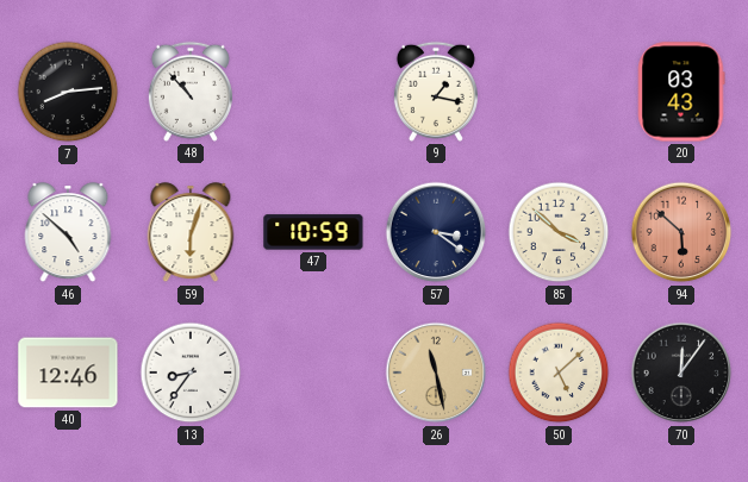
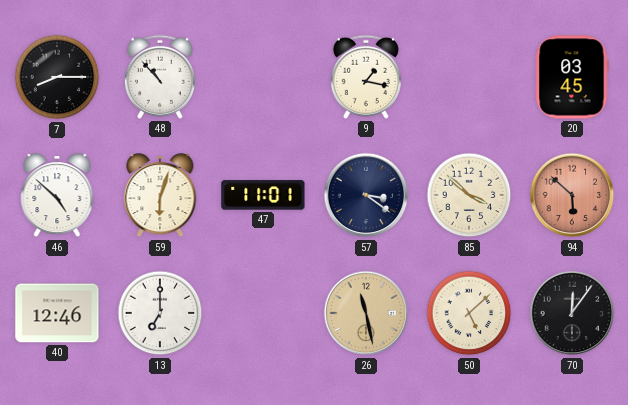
7: 8:14 -> 8:15
20: 03:43 -> 03:45
47: 10:59 -> 11:01
13: 8:36 -> 7:00
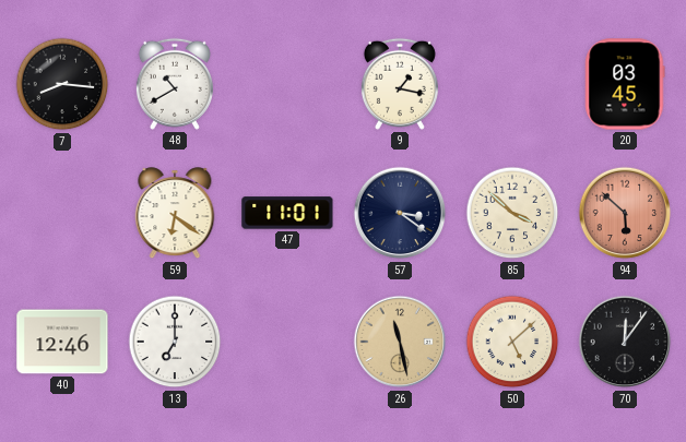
7: 8:15 -> 8:16
48: 10:53 -> 10:40
46: 4:52 -> none
59: 6:03 -> 6:21
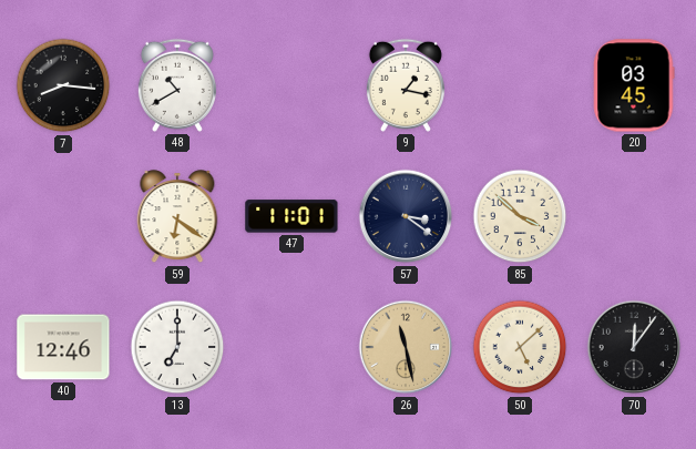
94: 5:52 -> none
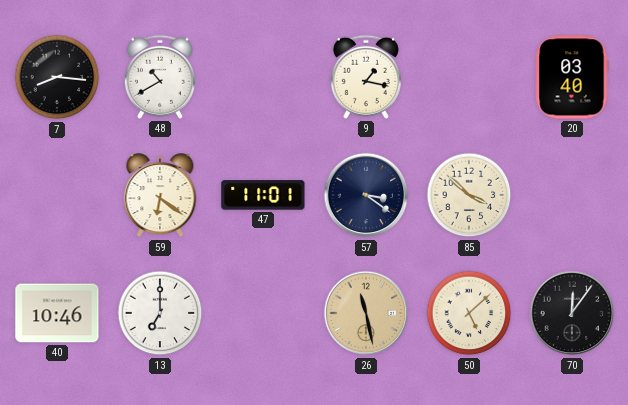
20: 03:45 -> 03:40
40: 12:46 -> 10:46
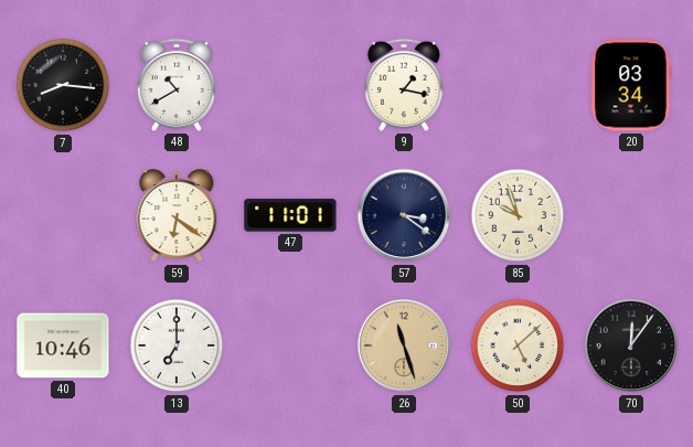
20: 03:40 -> 03:34
85: 3:52 -> 9:57
26: 11:28 -> 11:27
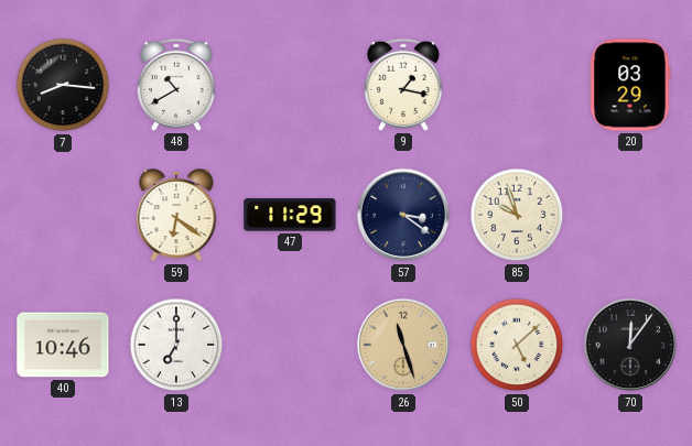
20: 03:34 -> 03:29
47: 11:01 -> 11:29
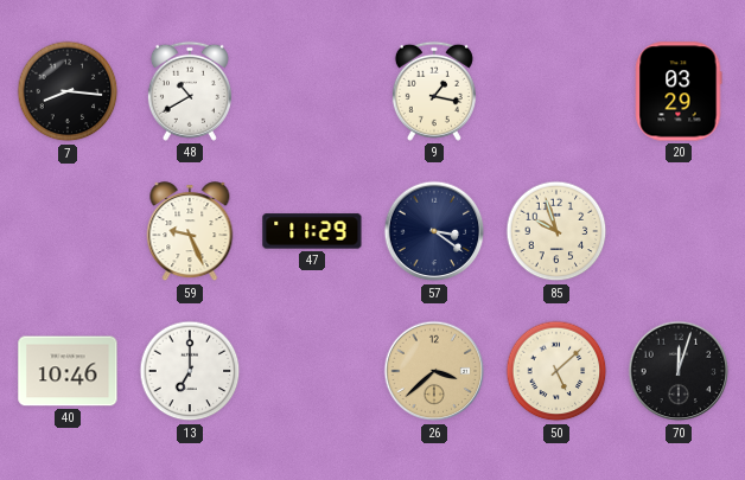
59: 6:21 -> 9:26
26: 11:27 -> 3:38
70: 12:06 -> 12:03
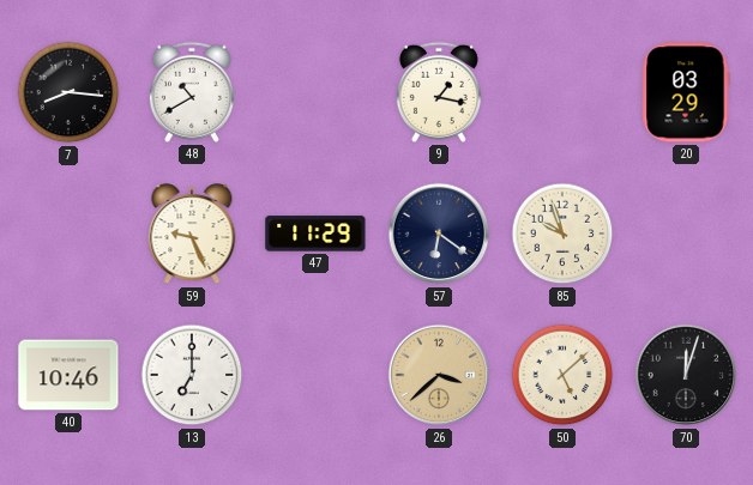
57: 3:21 -> 6:21
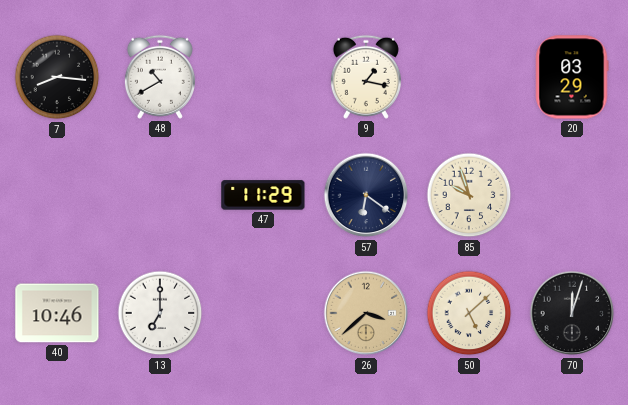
59: 9:26 -> none
